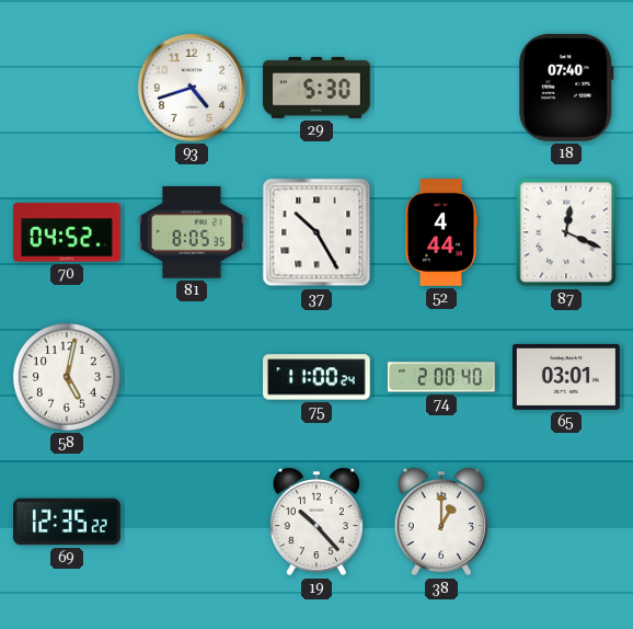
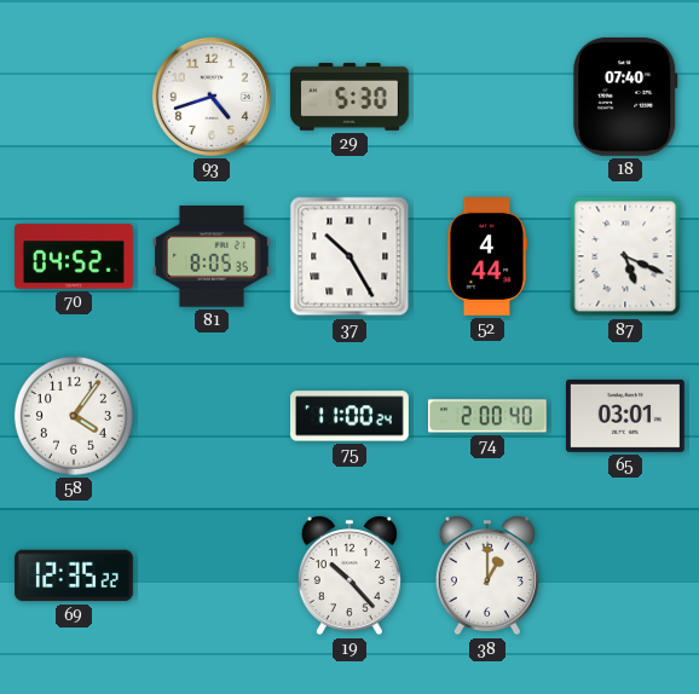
87: 12:19 -> 5:19
58: 5:02 -> 4:06
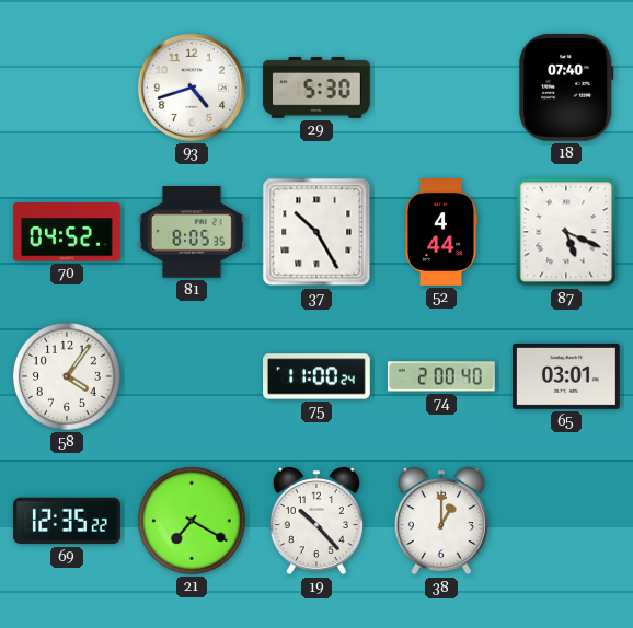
21: none -> 7:20
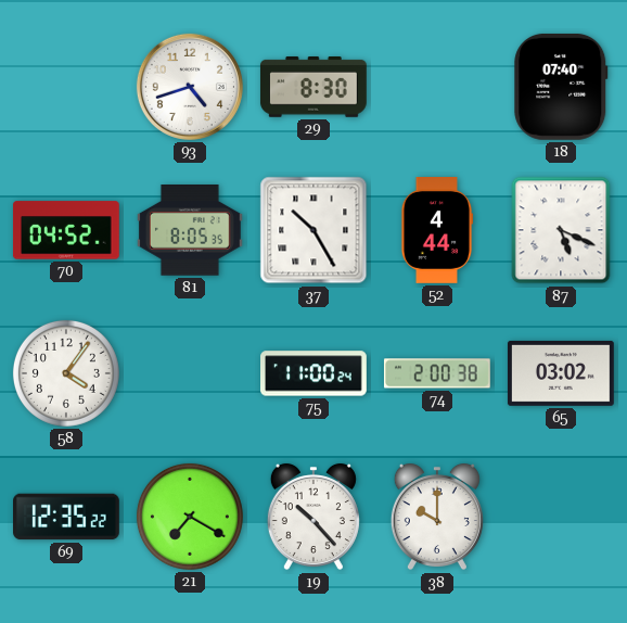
29: 5:30 -> 8:30
74: 2:00:40 -> 2:00:38
65: 03:01 -> 03:02
38: 1:00 -> 10:00
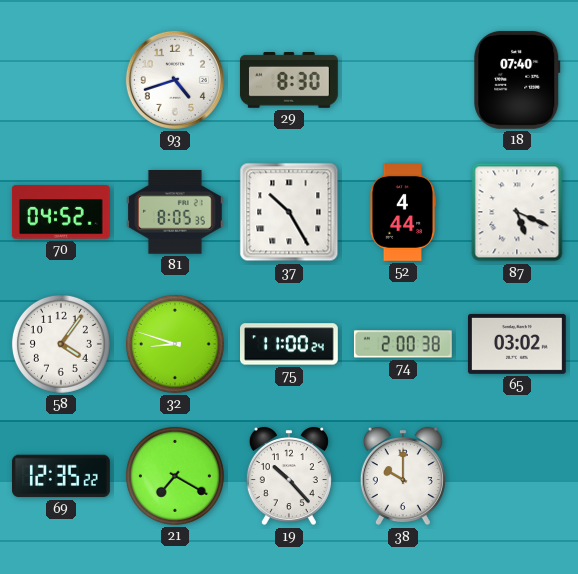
32: none -> 8:48
